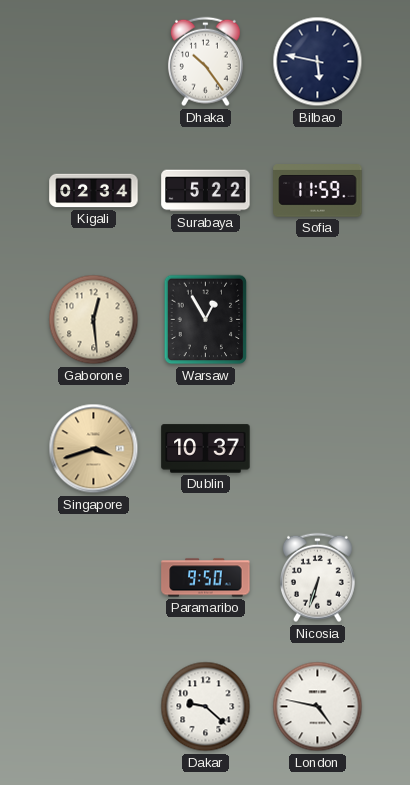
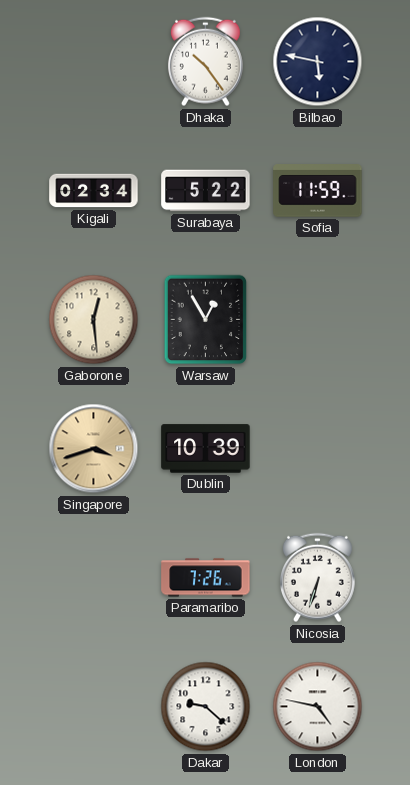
Dublin: 10:37 -> 10:39
Paramaribo: 9:50 -> 7:26
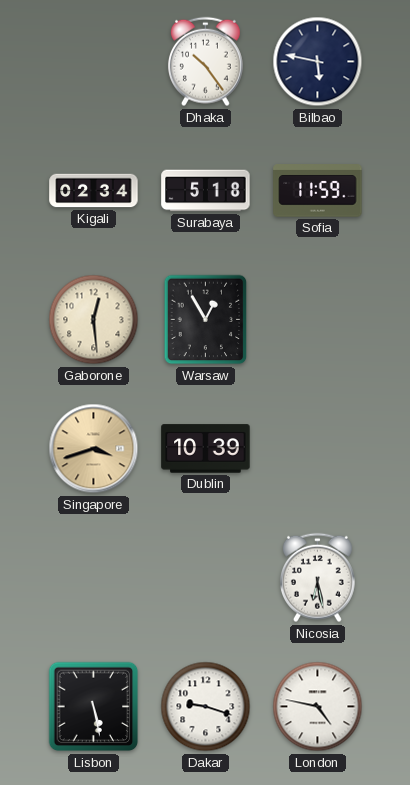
Surabaya: 5:22 -> 5:18
Paramaribo: 7:26 -> none
Nicosia: 6:33 -> 6:28
Lisbon: none -> 5:28
Dakar: 9:22 -> 9:18
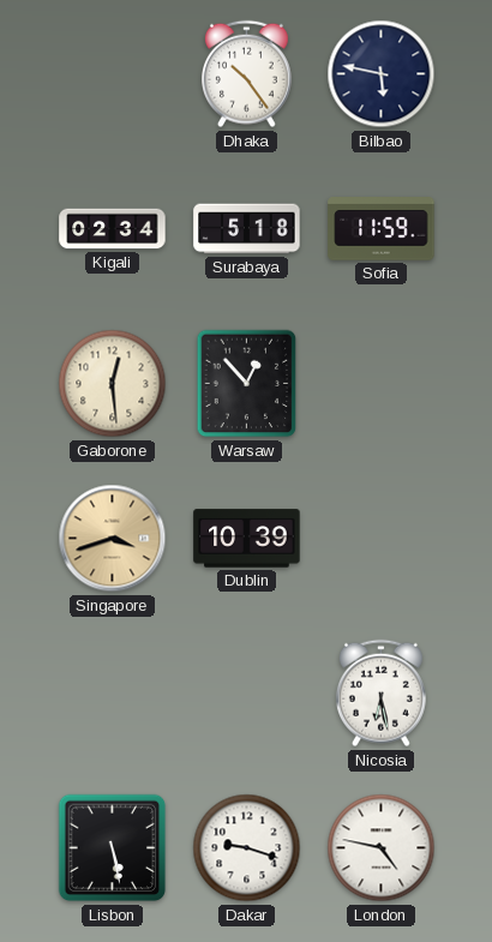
Warsaw: 12:55 -> 12:53
